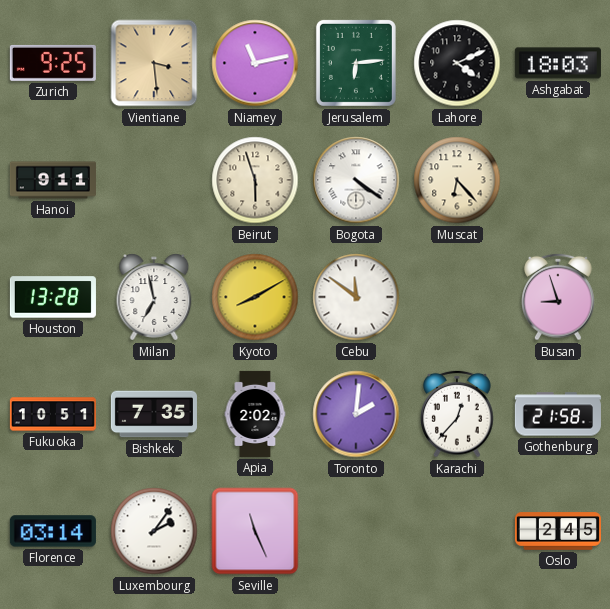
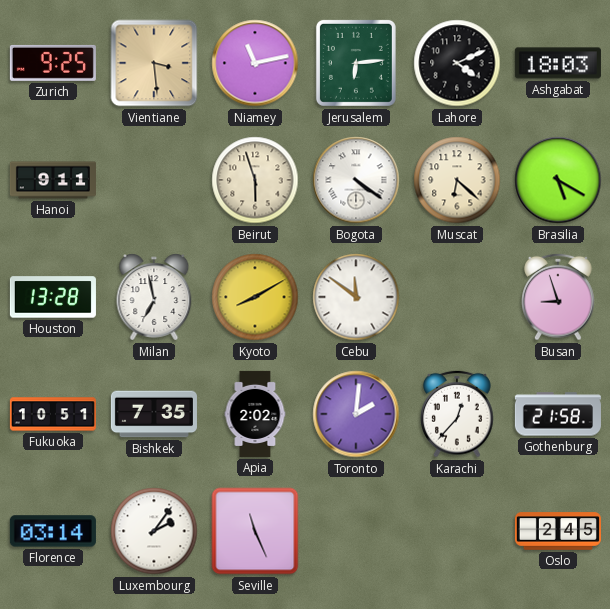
Muscat: 6:23 -> 6:22
Brasilia: none -> 5:20
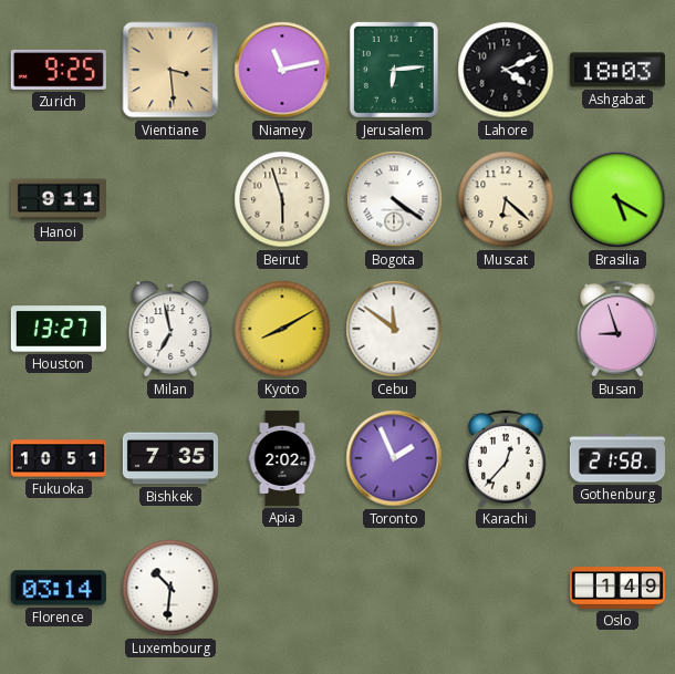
Houston: 13:28 -> 13:27
Toronto: 2:01 -> 1:56
Luxembourg: 2:06 -> 10:31
Seville: 11:26 -> none
Oslo: 2:45 -> 1:49
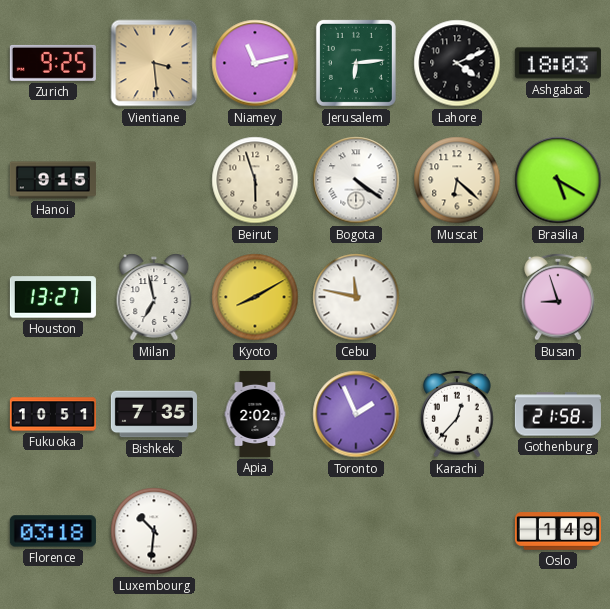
Hanoi: 9:11 -> 9:15
Cebu: 11:51 -> 11:47
Florence: 03:14 -> 03:18
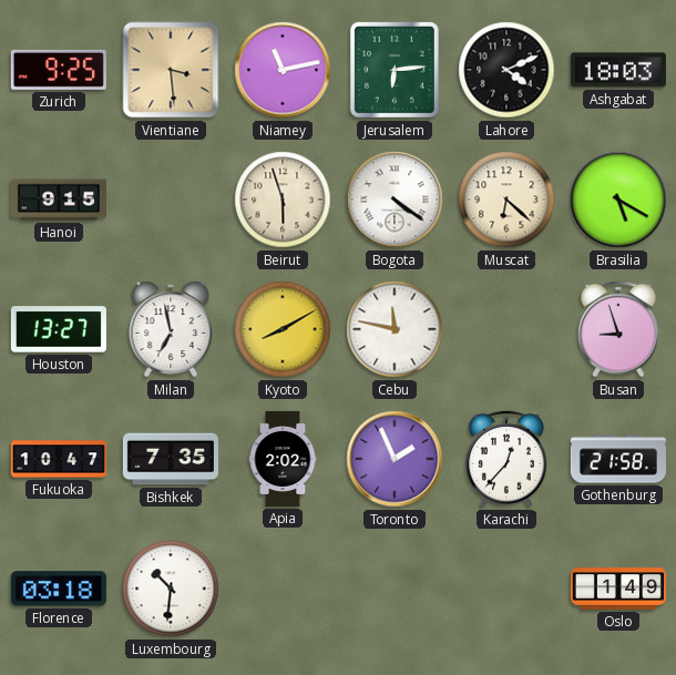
Fukuoka: 10:51 -> 10:47
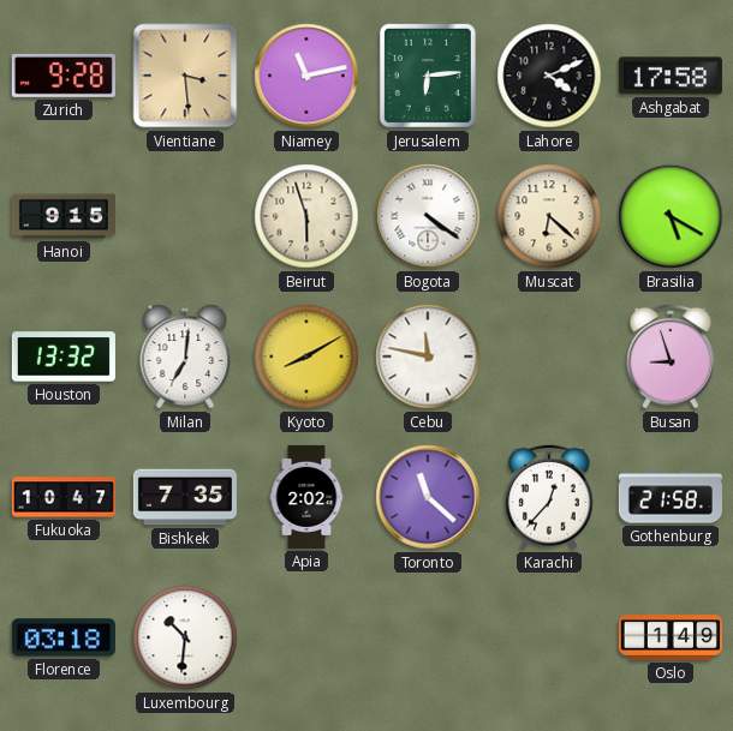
Zurich: 9:25 -> 9:28
Ashgabat: 18:03 -> 17:58
Houston: 13:27 -> 13:32
Milan: 6:58 -> 7:01
Toronto: 1:56 -> 11:22
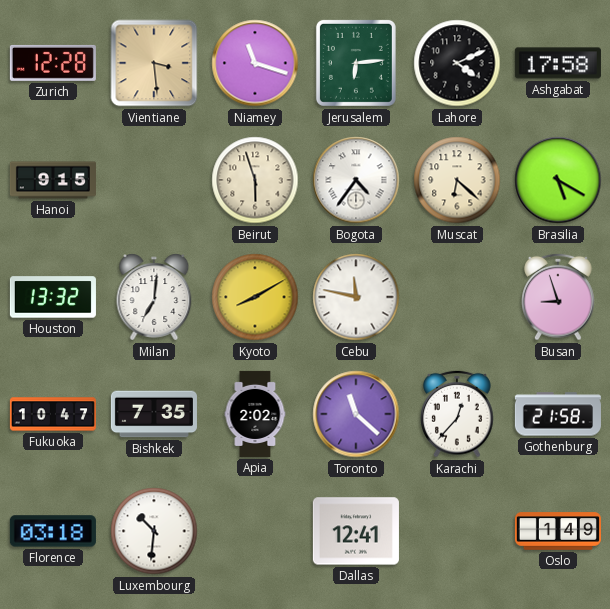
Zurich: 9:28 -> 12:28
Niamey: 11:13 -> 11:18
Bogota: 4:21 -> 4:36
Dallas: none -> 12:41
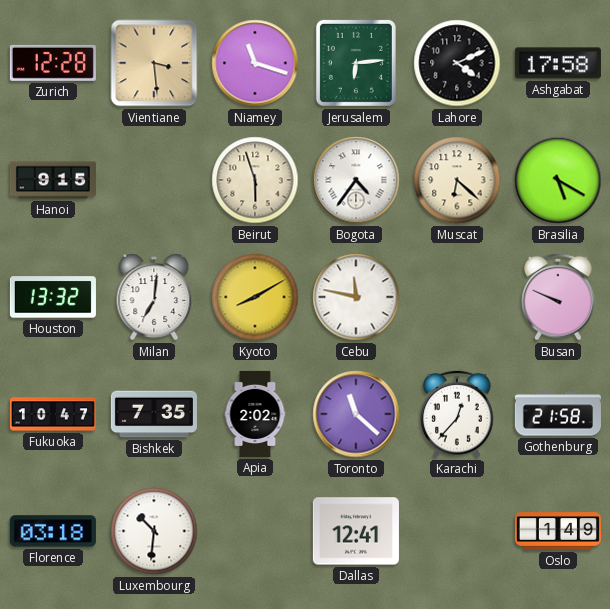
Busan: 8:57 -> 9:49
